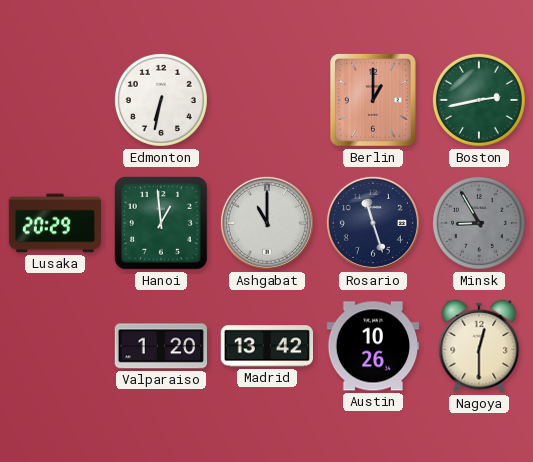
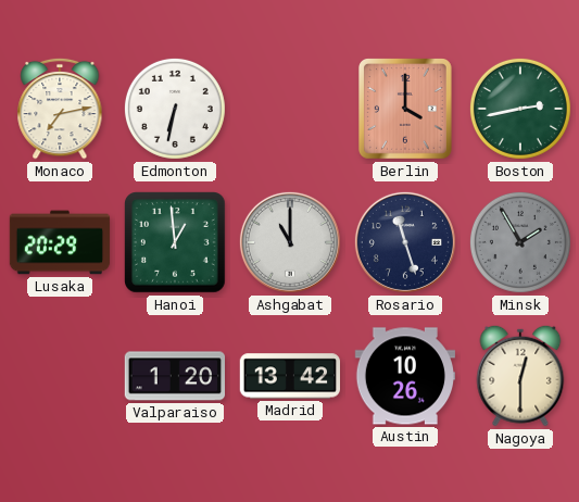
Monaco: none -> 7:13
Berlin: 1:00 -> 4:00
Minsk: 8:55 -> 1:55
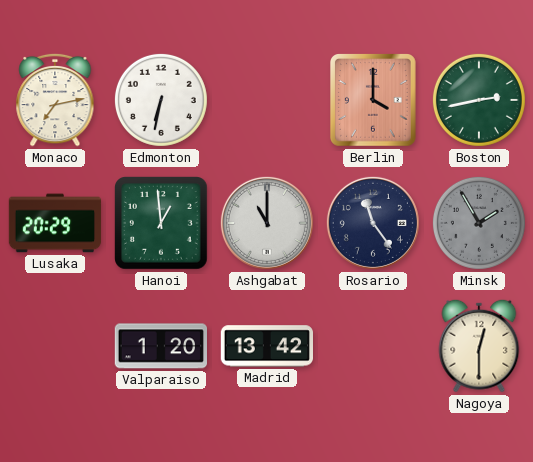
Rosario: 11:27 -> 11:24
Austin: 10:26 -> none
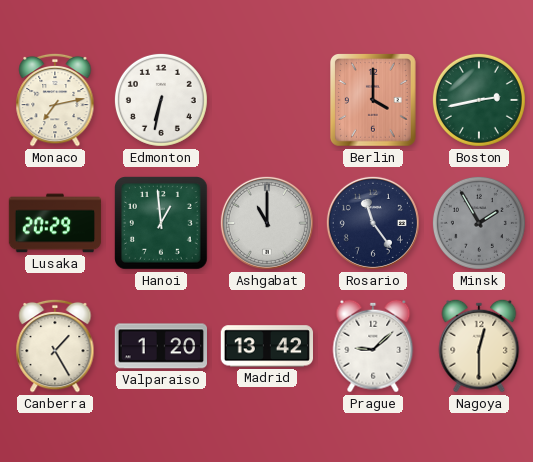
Canberra: none -> 1:25
Prague: none -> 9:08
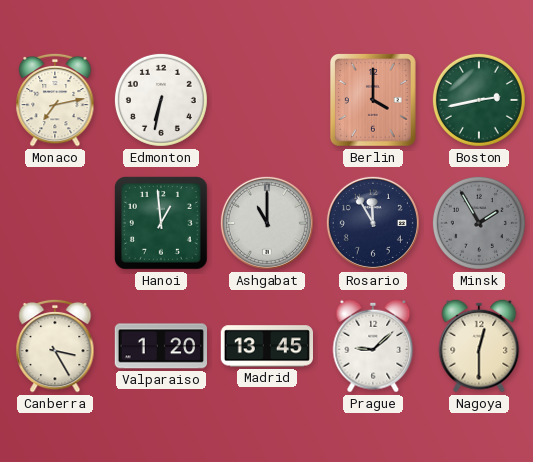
Lusaka: 20:29 -> none
Rosario: 11:24 -> 11:55
Canberra: 1:25 -> 3:25
Madrid: 13:42 -> 13:45
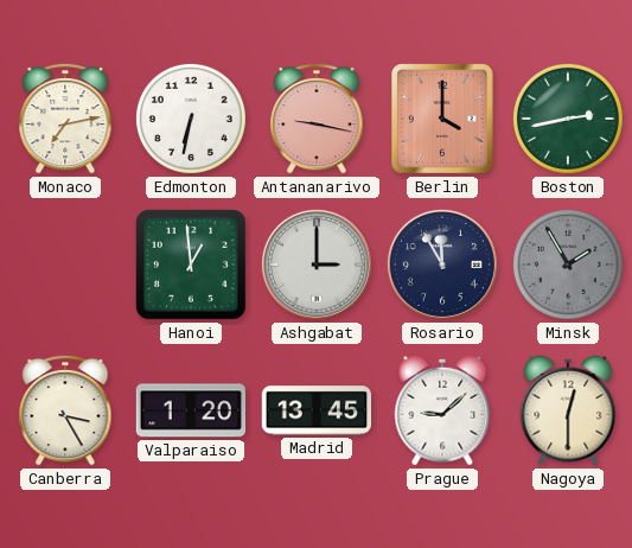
Antananarivo: none -> 9:17
Ashgabat: 11:00 -> 3:00
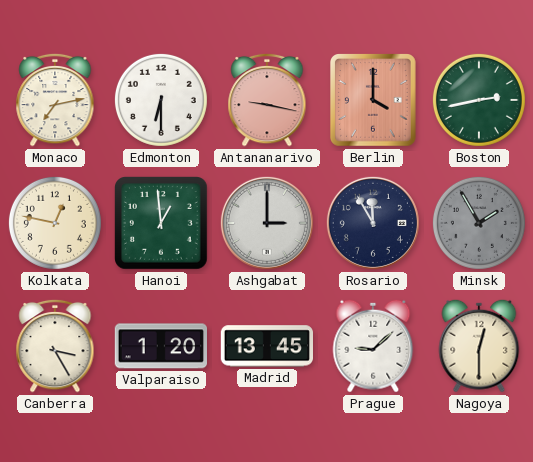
Edmonton: 6:32 -> 6:30
Kolkata: none -> 12:47
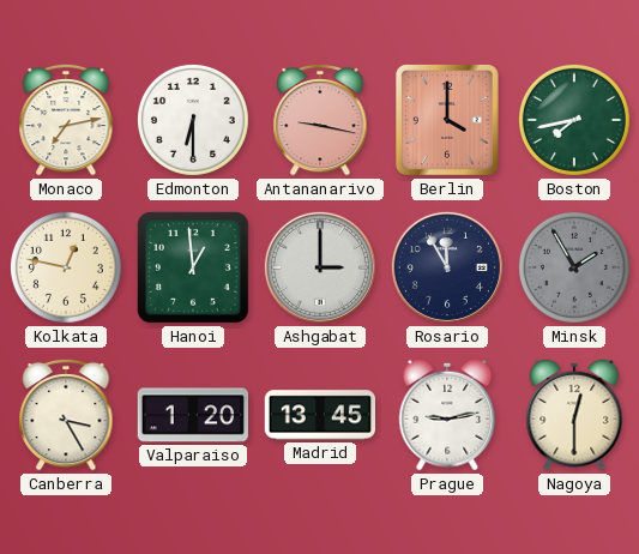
Boston: 2:43 -> 7:43
Prague: 9:08 -> 9:13
